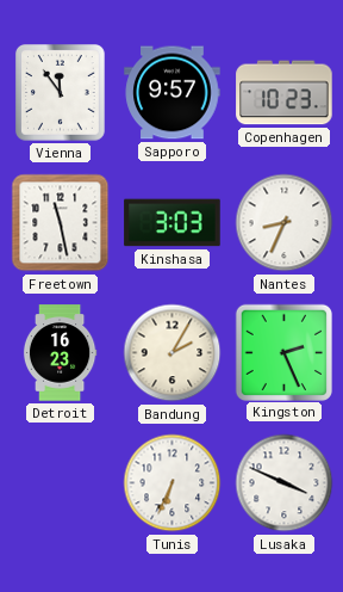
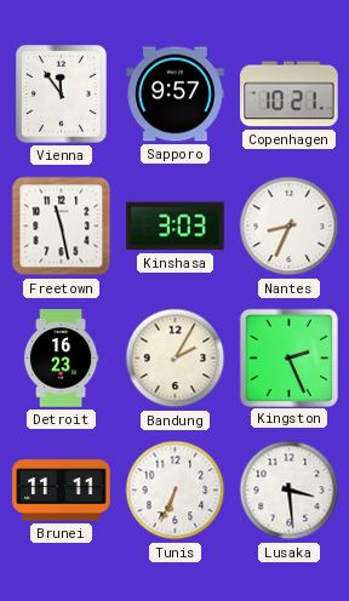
Copenhagen: 10:23 -> 10:21
Brunei: none -> 11:11
Lusaka: 3:49 -> 3:29
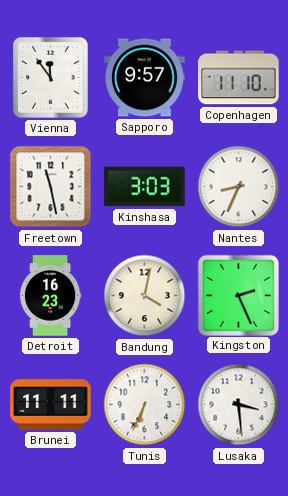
Copenhagen: 10:21 -> 11:10
Bandung: 2:05 -> 4:02
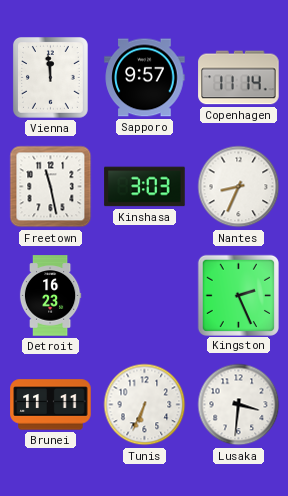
Vienna: 11:54 -> 11:59
Copenhagen: 11:10 -> 11:14
Bandung: 4:02 -> none
Lusaka: 3:29 -> 3:31
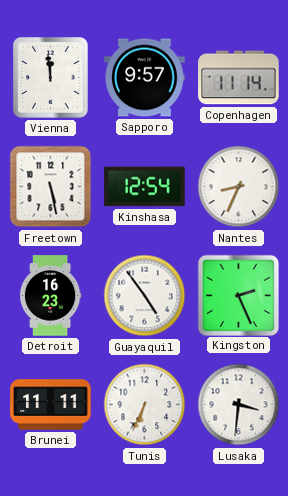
Freetown: 11:28 -> 5:28
Kinshasa: 3:03 -> 12:54
Guayaquil: none -> 4:54
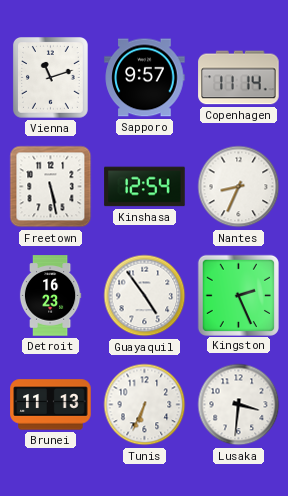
Vienna: 11:59 -> 11:12
Brunei: 11:11 -> 11:13
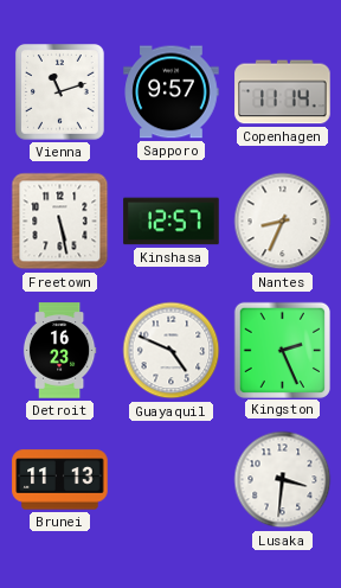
Kinshasa: 12:54 -> 12:57
Guayaquil: 4:54 -> 4:49
Tunis: 6:34 -> none
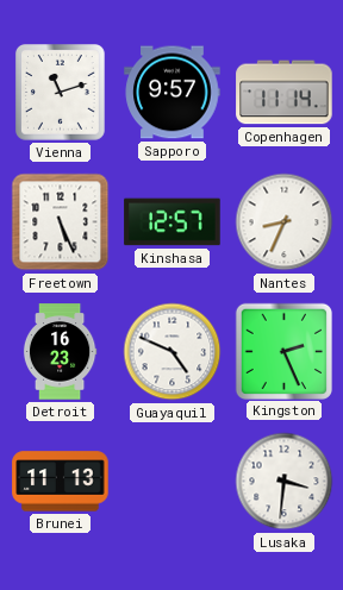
Freetown: 5:28 -> 5:26
